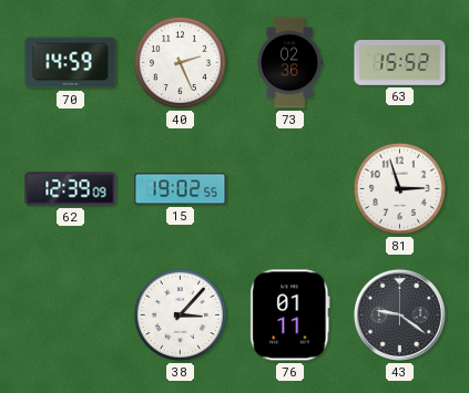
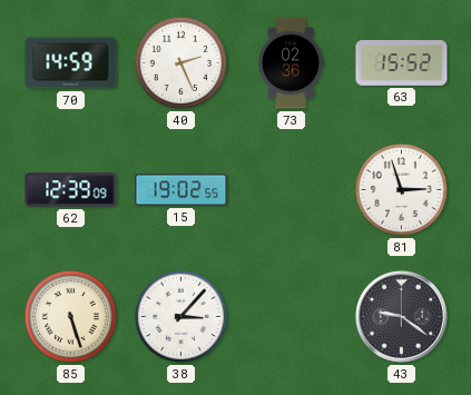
85: none -> 5:27
76: 01:11 -> none
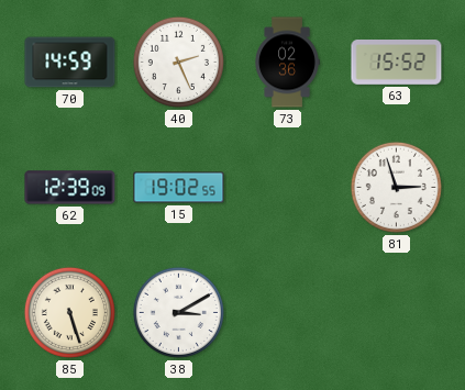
38: 3:07 -> 3:10
43: 9:21 -> none
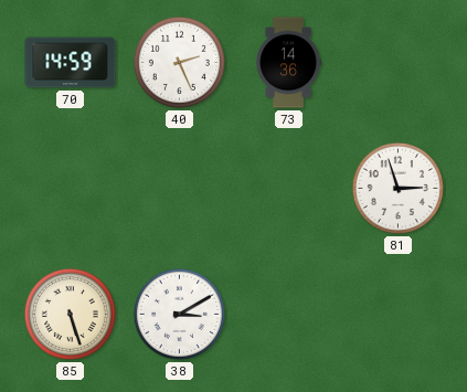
73: 02:36 -> 14:36
63: 15:52 -> none
62: 12:39 -> none
15: 19:02 -> none
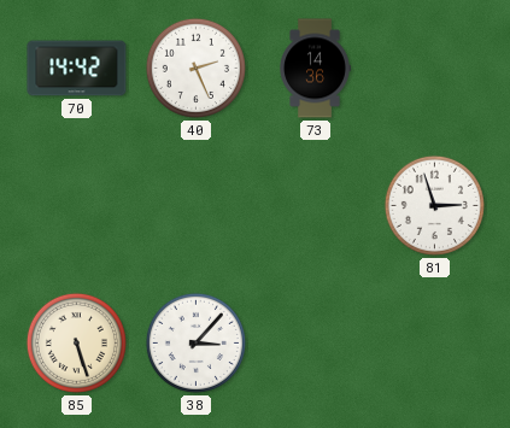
70: 14:59 -> 14:42
38: 3:10 -> 3:07
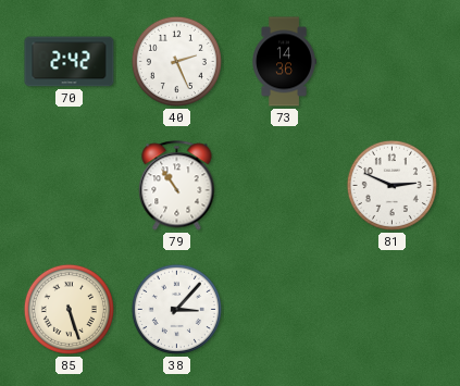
70: 14:42 -> 2:42
79: none -> 10:54
81: 2:57 -> 2:49
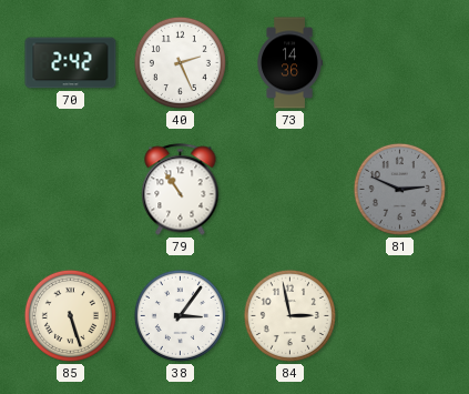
81 dial: white -> grey
38: 3:07 -> 3:06
84: none -> 2:58
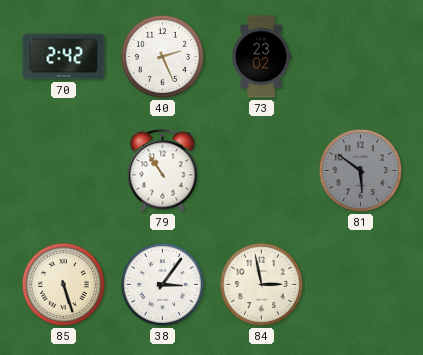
73: 14:36 -> 23:02
81: 2:49 -> 5:51
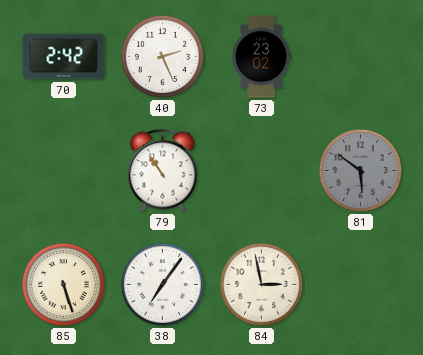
38: 3:06 -> 7:06
